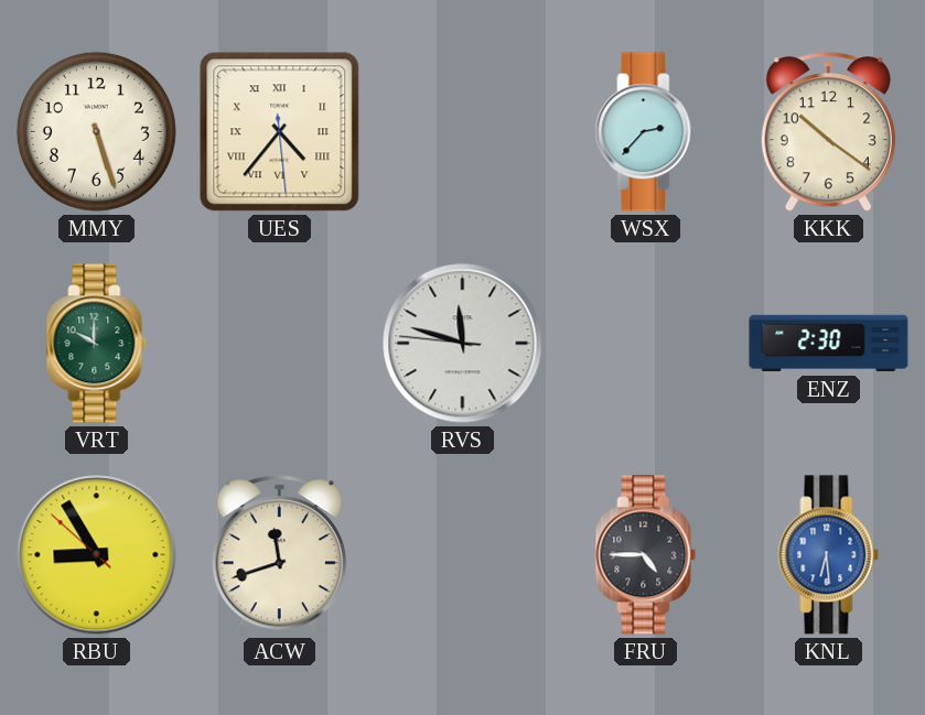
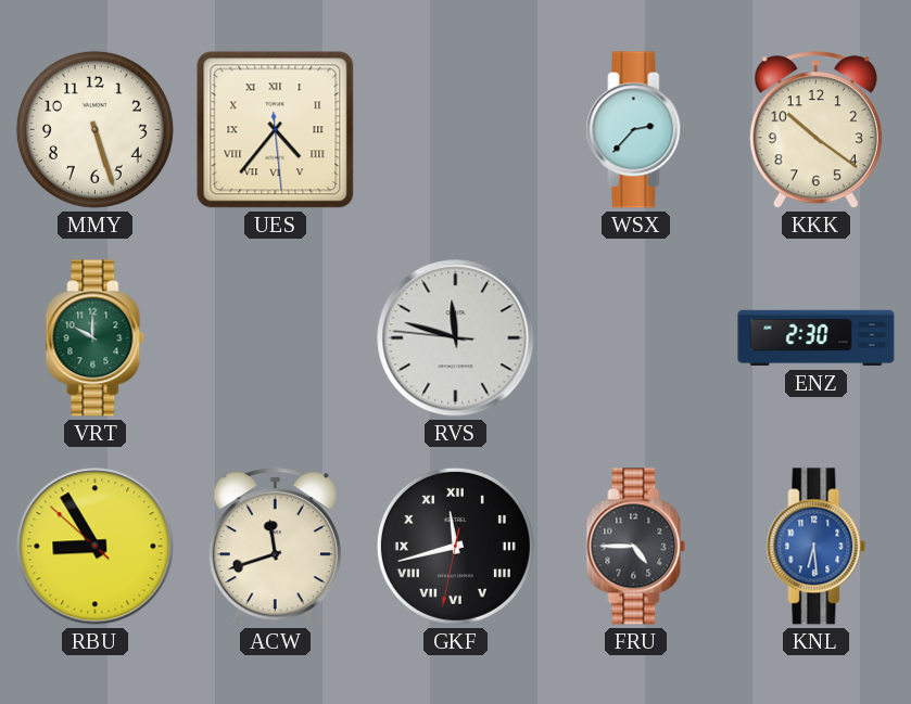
GKF: none -> 11:42
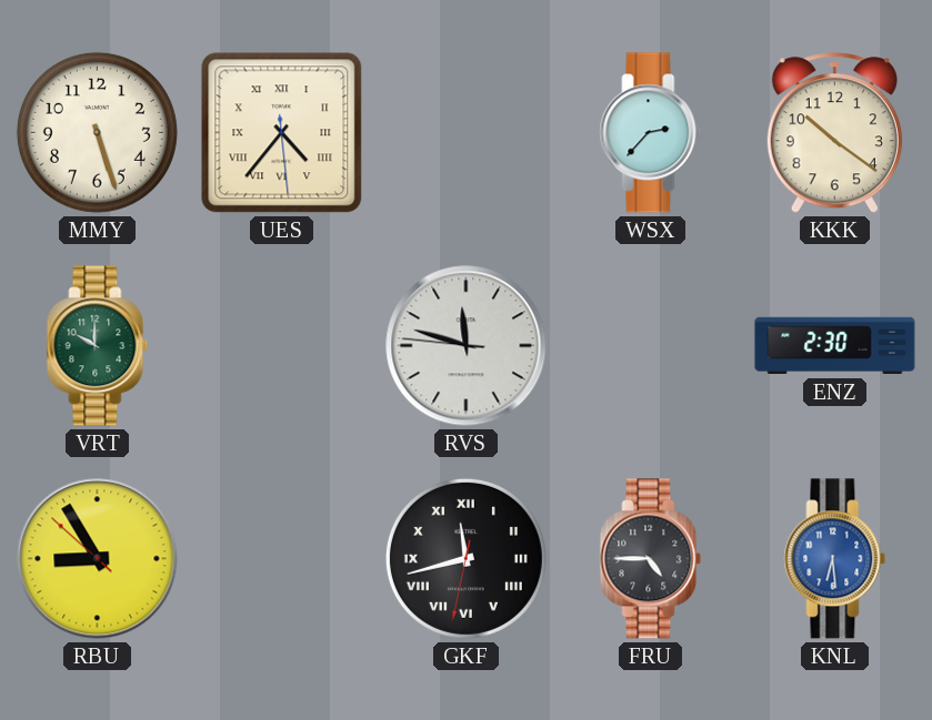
ACW: 11:42 -> none
